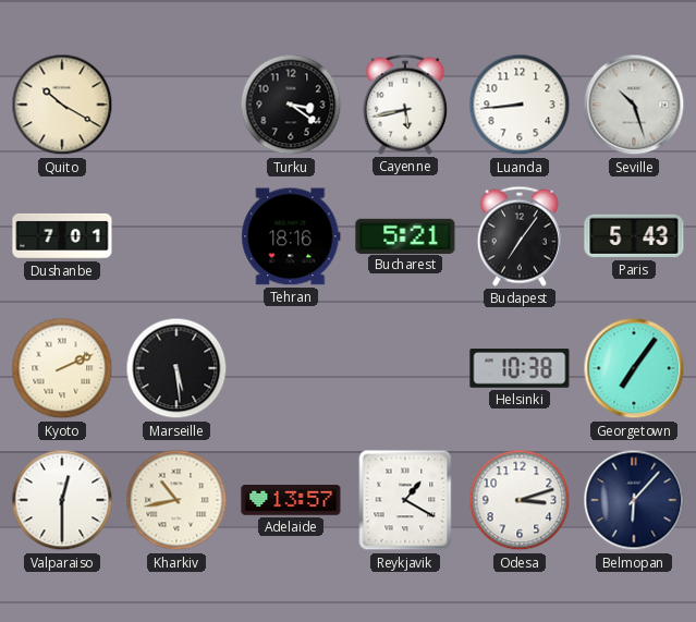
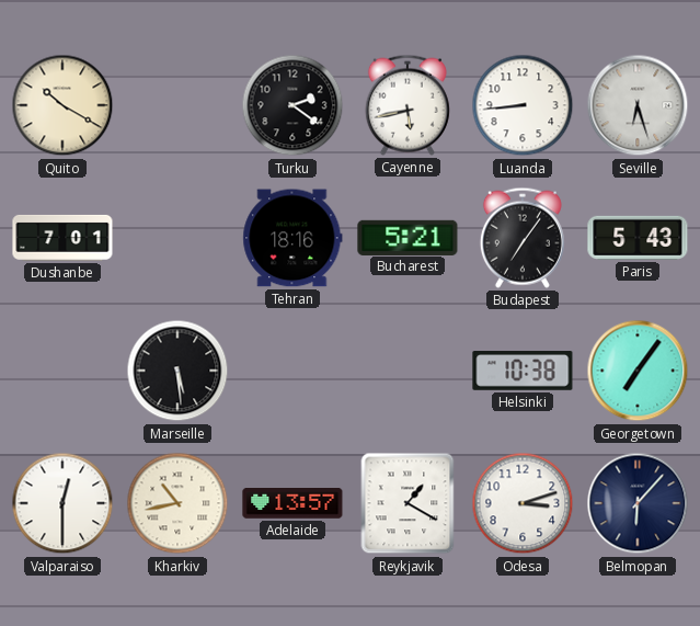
Turku: 3:21 -> 2:21
Seville: 10:27 -> 6:27
Kyoto: 2:11 -> none
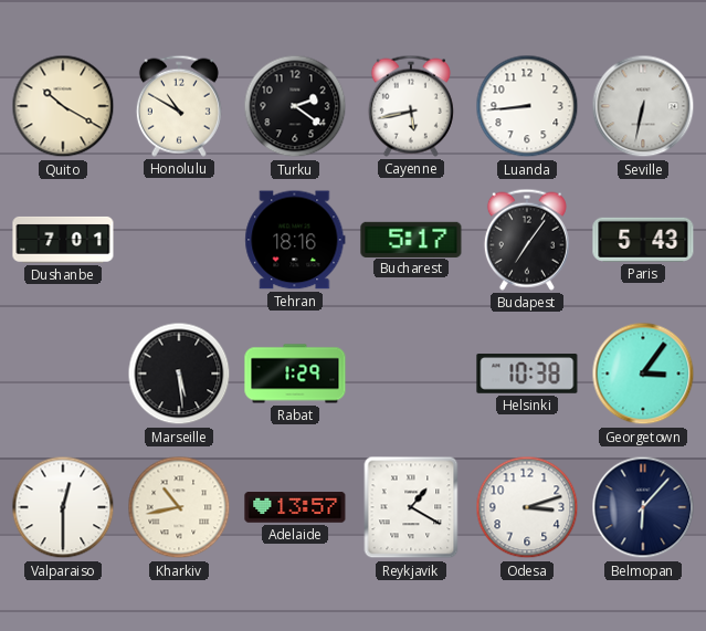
Honolulu: none -> 10:50
Seville: 6:27 -> 6:32
Bucharest: 5:21 -> 5:17
Rabat: none -> 1:29
Georgetown: 7:06 -> 3:06
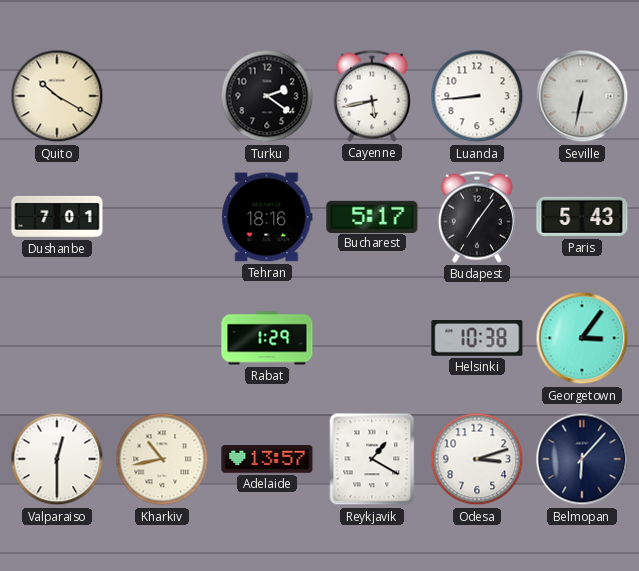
Honolulu: 10:50 -> none
Marseille: 5:29 -> none
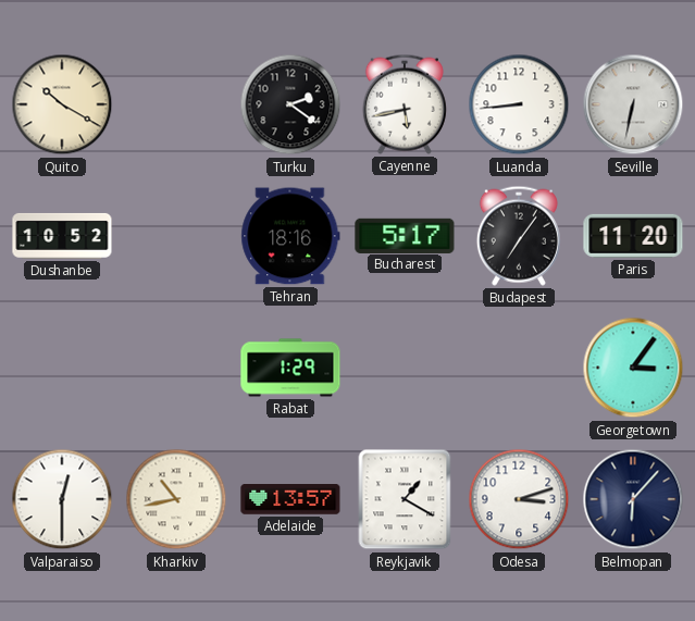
Dushanbe: 7:01 -> 10:52
Paris: 5:43 -> 11:20
Helsinki: 10:38 -> none
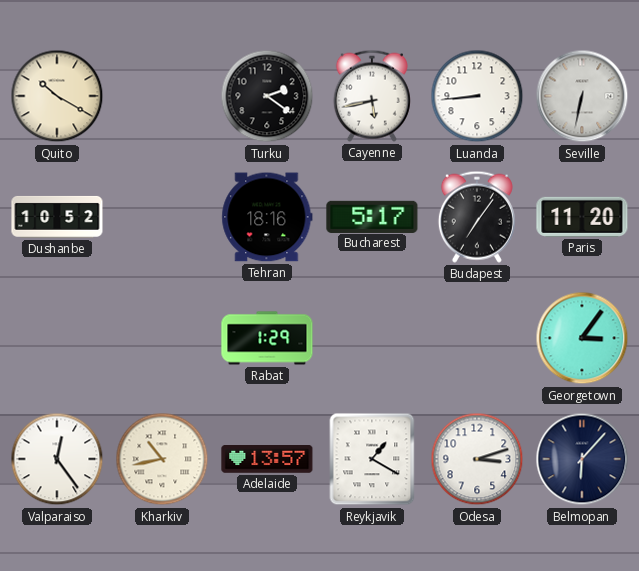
Valparaiso: 12:30 -> 12:24
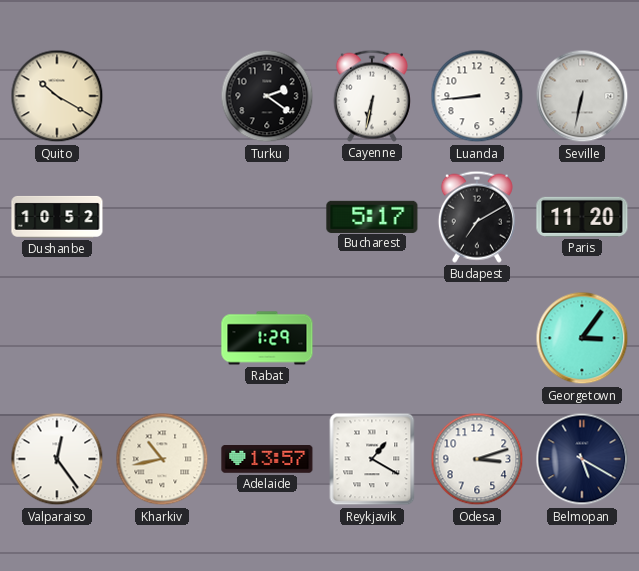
Cayenne: 5:43 -> 6:32
Tehran: 18:16 -> none
Budapest: 7:06 -> 7:10
Belmopan: 6:07 -> 5:20
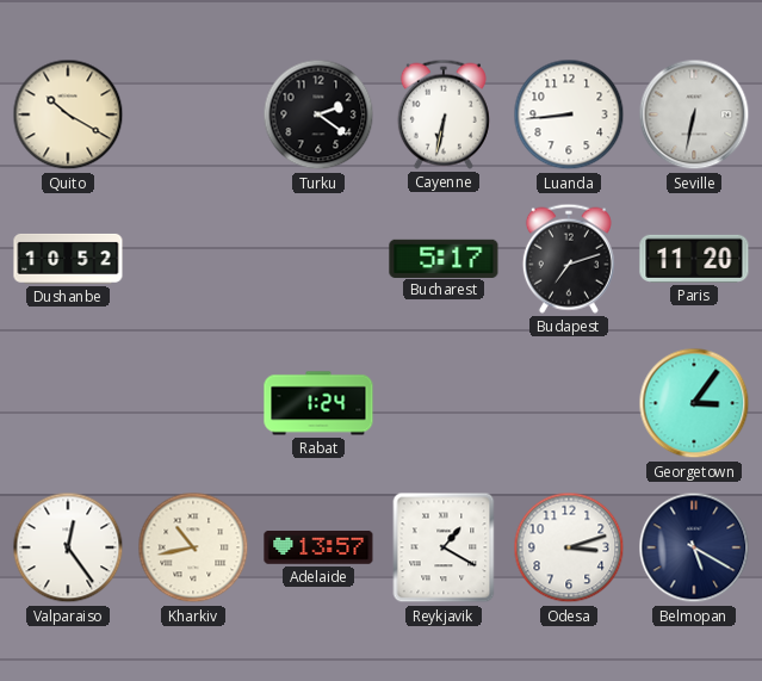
Budapest: 7:10 -> 7:12
Rabat: 1:29 -> 1:24
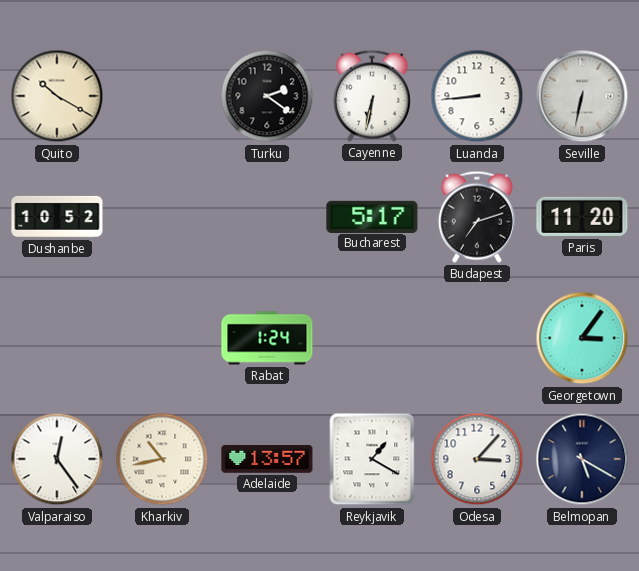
Odesa: 3:12 -> 3:07
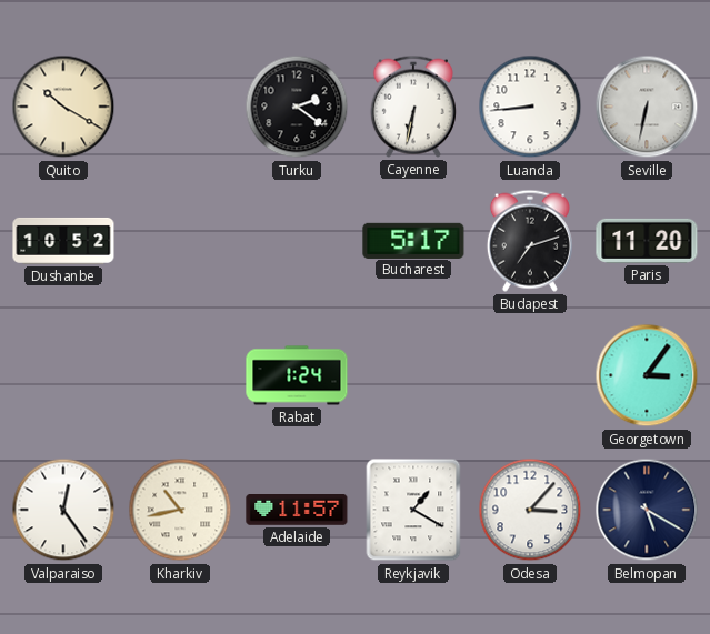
Adelaide: 13:57 -> 11:57
